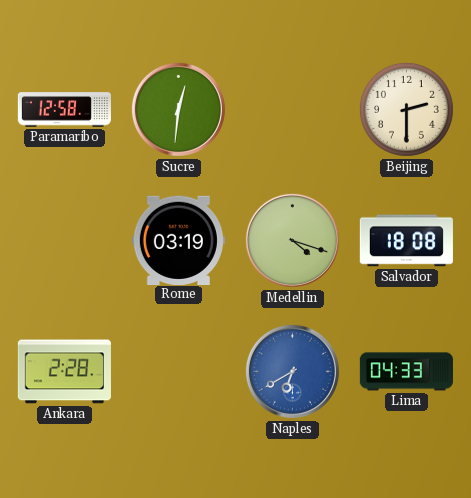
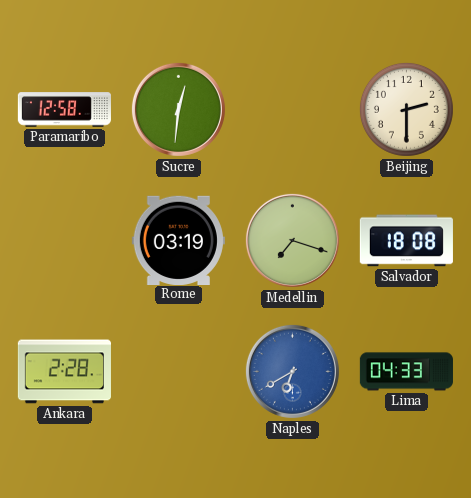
Medellin: 4:18 -> 7:18
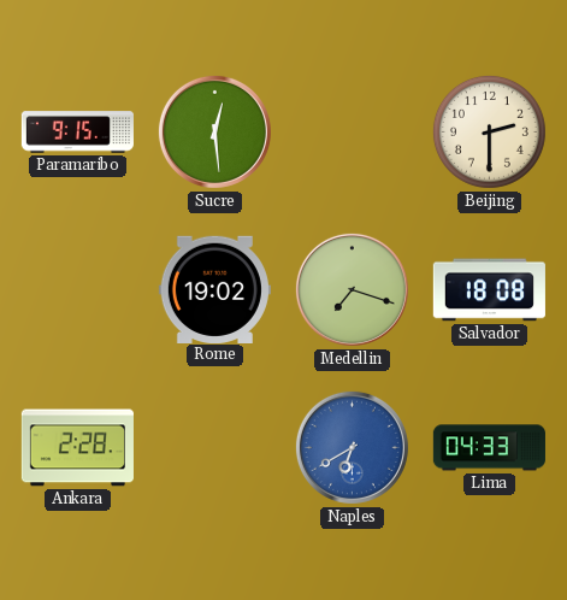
Paramaribo: 12:58 -> 9:15
Sucre: 12:31 -> 12:29
Rome: 03:19 -> 19:02
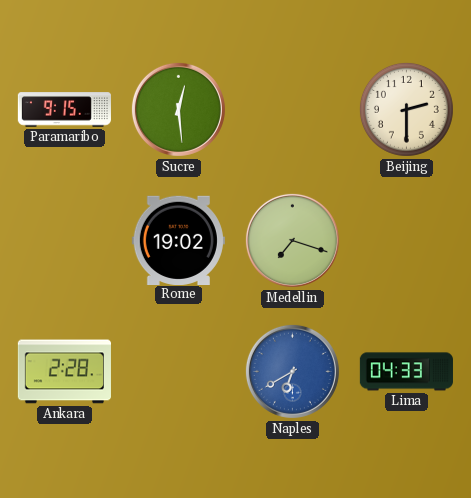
Salvador: 18:08 -> none
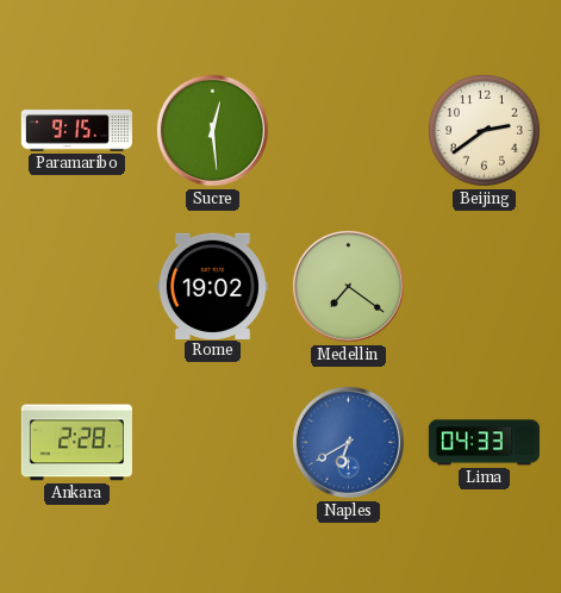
Beijing: 2:30 -> 2:39
Medellin: 7:18 -> 7:21
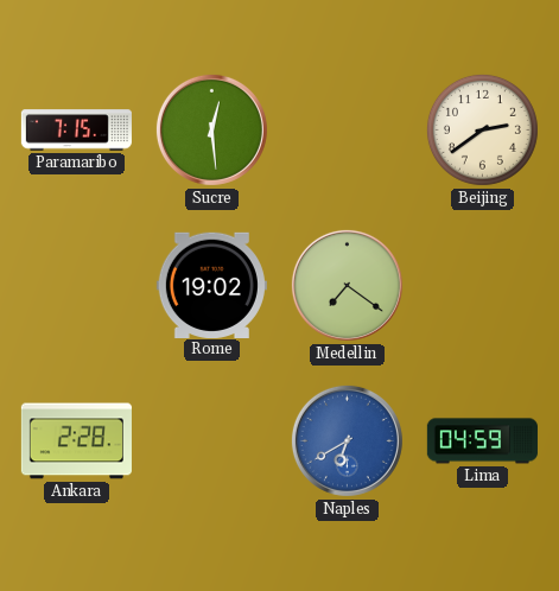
Paramaribo: 9:15 -> 7:15
Lima: 04:33 -> 04:59
